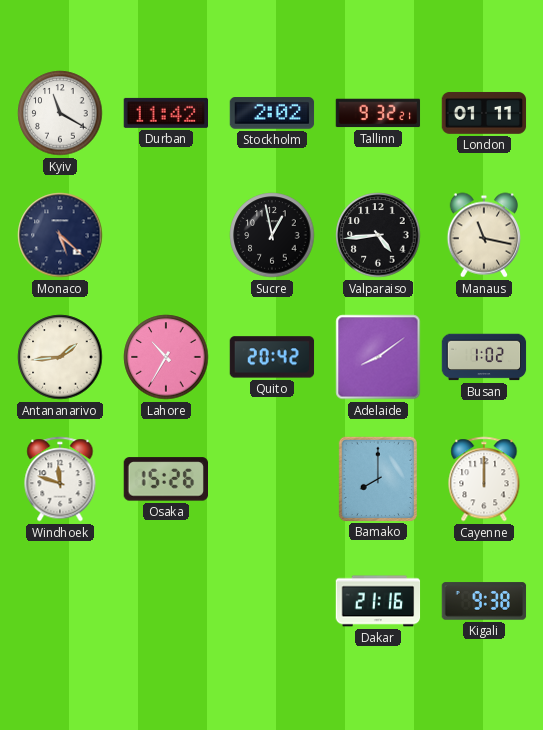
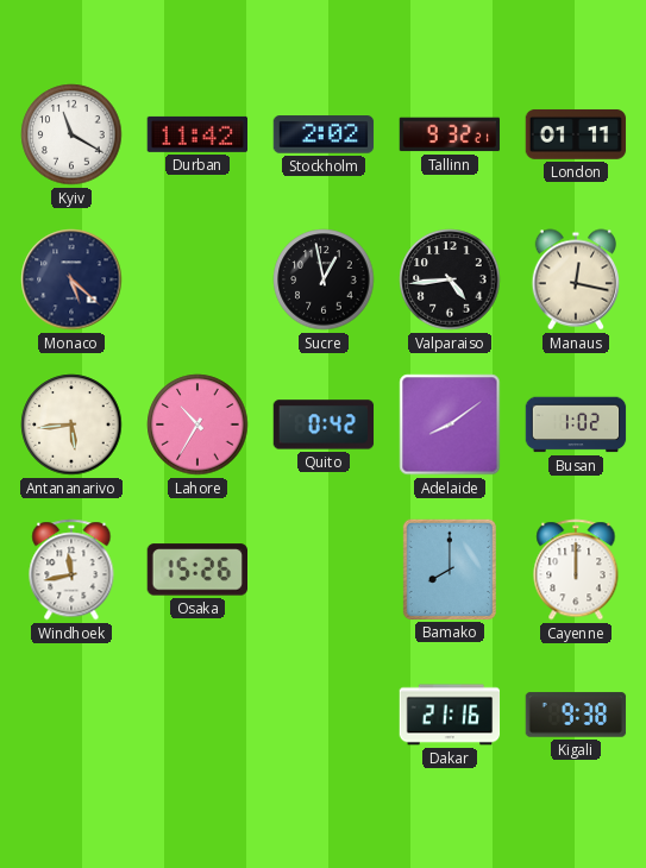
Manaus: 11:17 -> 12:17
Antananarivo: 1:44 -> 5:44
Quito: 20:42 -> 0:42
Windhoek: 11:48 -> 11:43
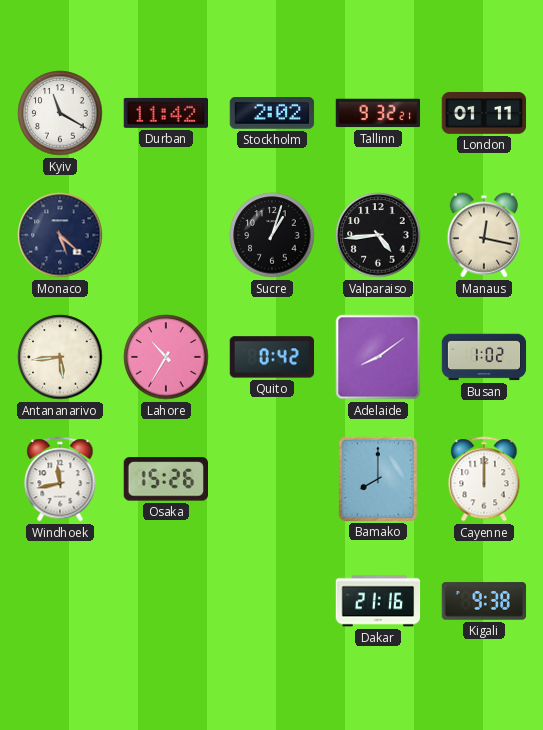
Sucre: 12:58 -> 1:03
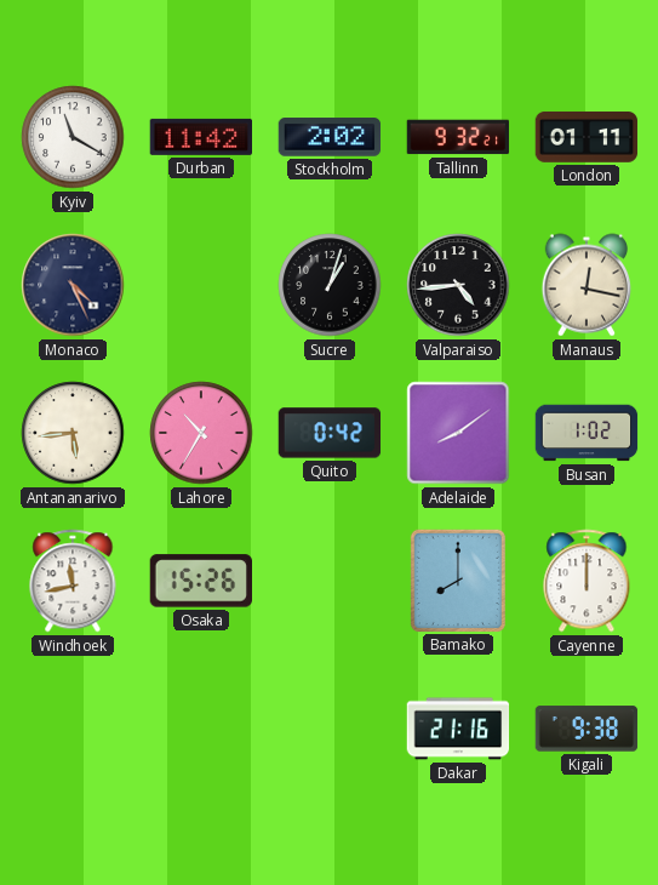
Monaco: 5:22 -> 4:26
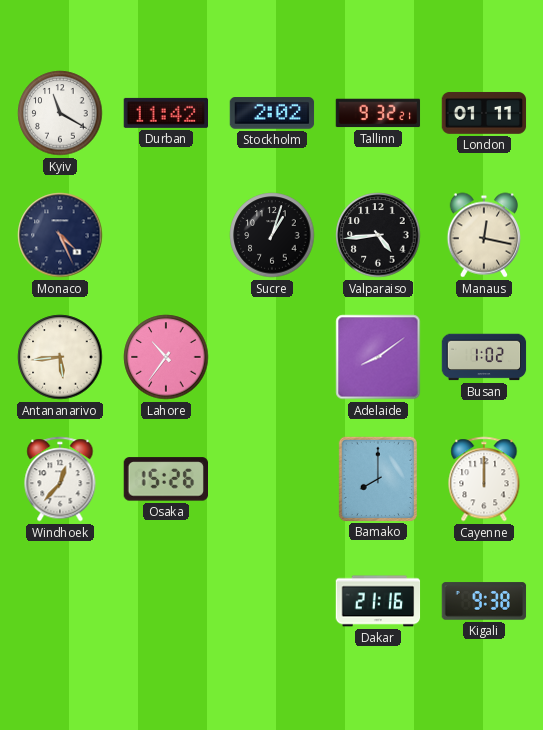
Lahore: 10:35 -> 10:36
Quito: 0:42 -> none
Windhoek: 11:43 -> 12:37
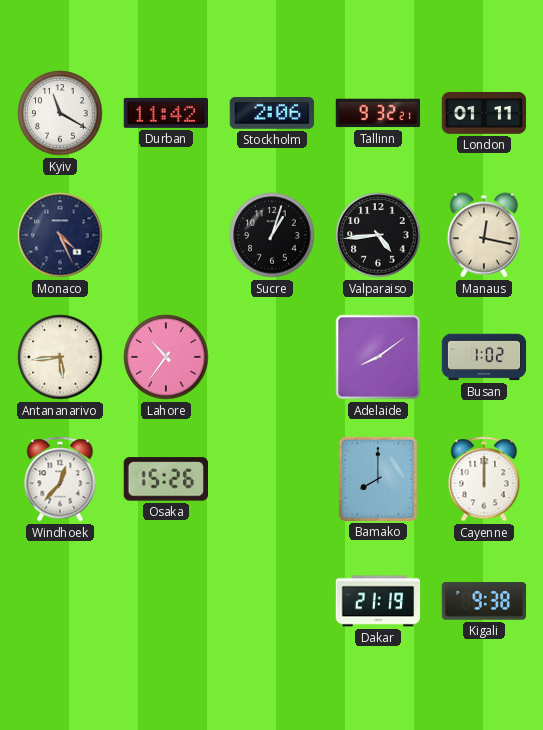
Stockholm: 2:02 -> 2:06
Dakar: 21:16 -> 21:19
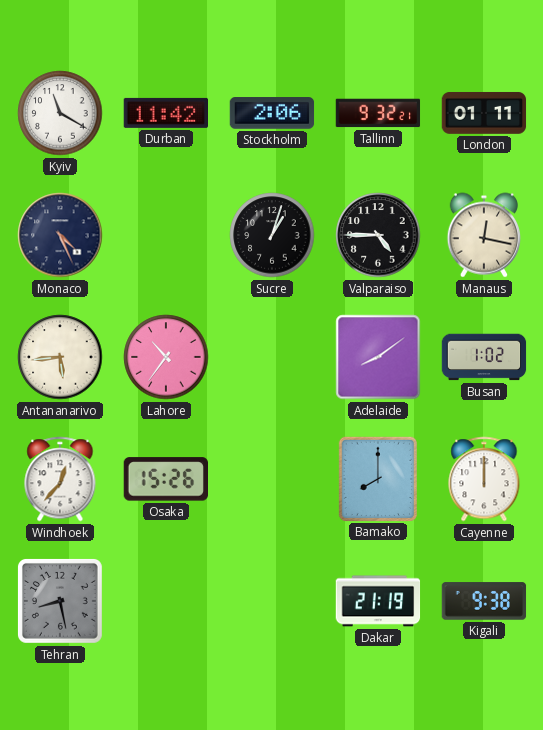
Valparaiso: 4:44 -> 4:45
Tehran: none -> 8:28
